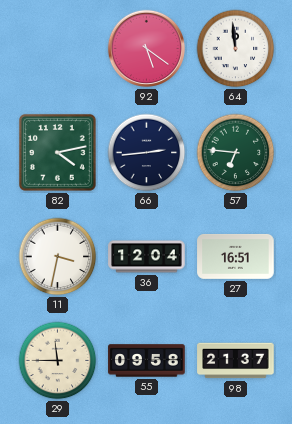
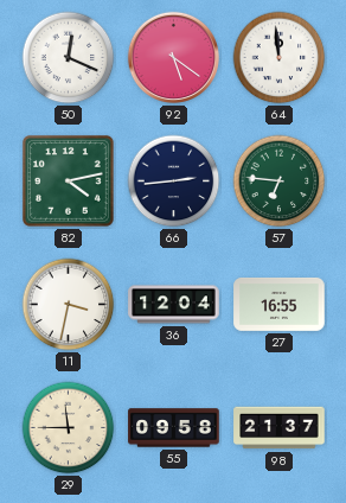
50: none -> 12:19
27: 16:51 -> 16:55
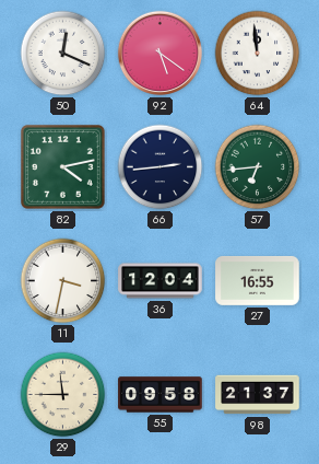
57: 6:46 -> 6:44
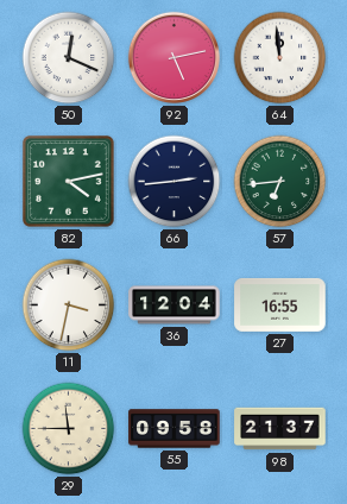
92: 5:21 -> 5:13
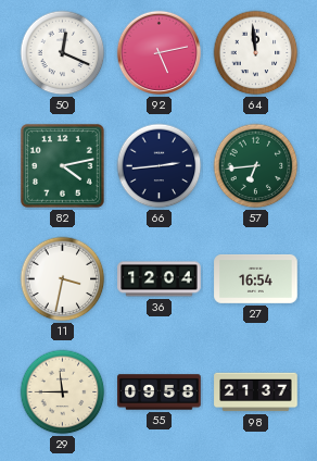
27: 16:55 -> 16:54
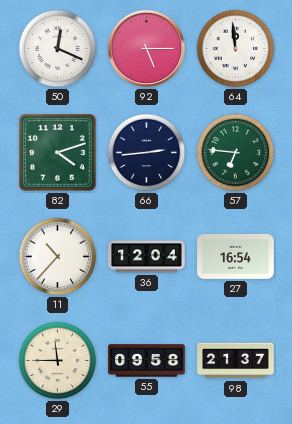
92: 5:13 -> 5:15
82: 4:13 -> 4:12
57: 6:44 -> 6:46
11: 3:32 -> 10:37
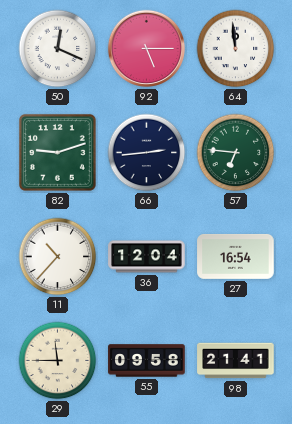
82: 4:12 -> 9:12
98: 21:37 -> 21:41
